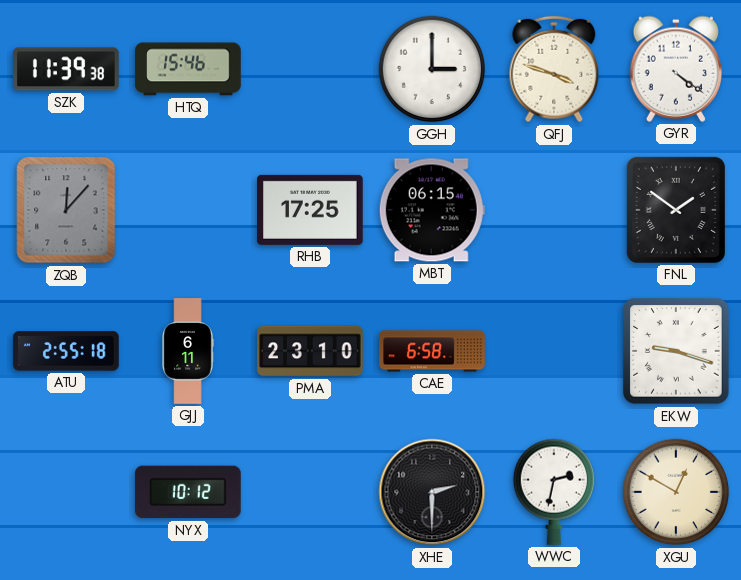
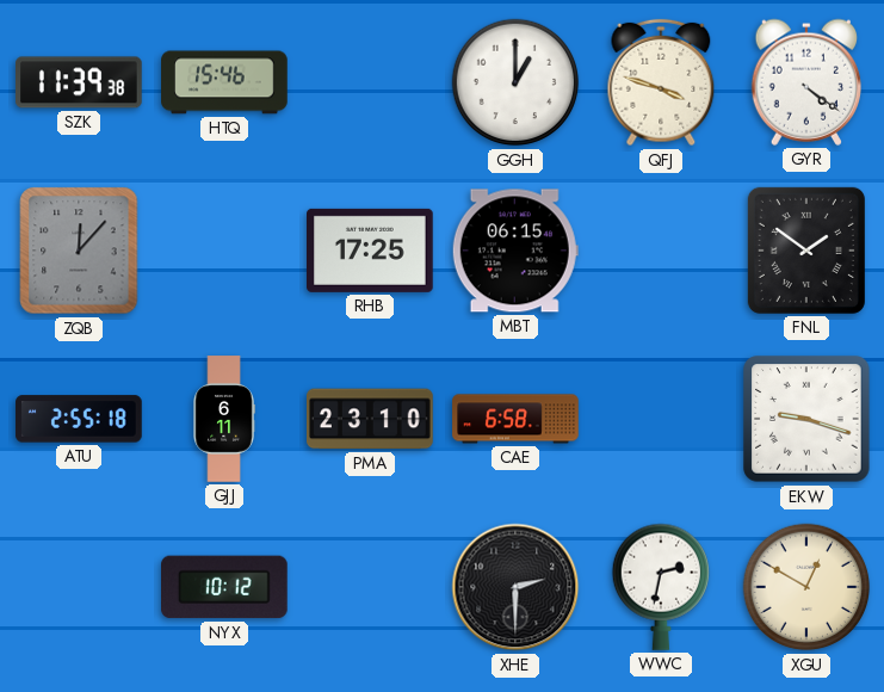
GGH: 3:00 -> 1:00
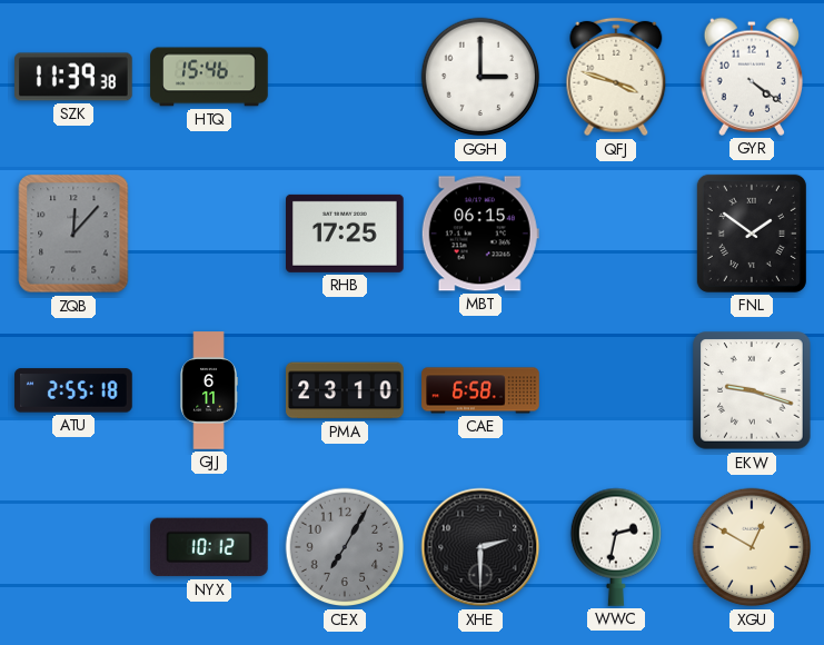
GGH: 1:00 -> 3:00
CEX: none -> 7:05
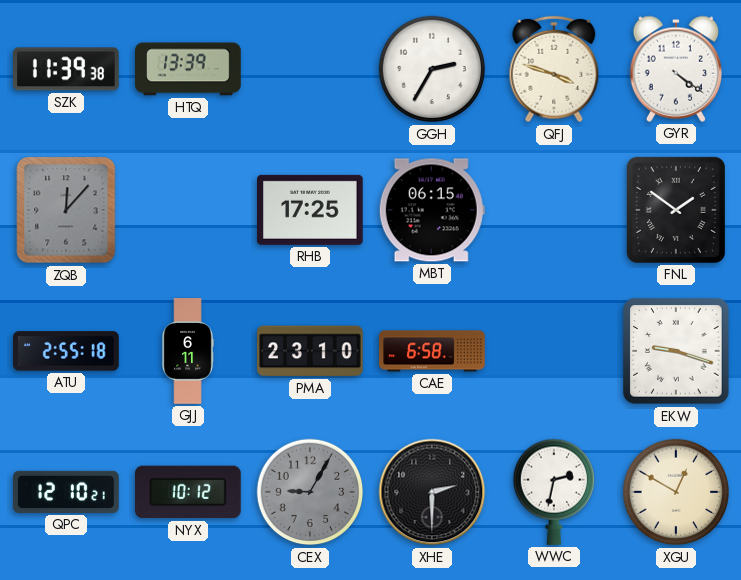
HTQ: 15:46 -> 13:39
GGH: 3:00 -> 2:35
QPC: none -> 12:10
CEX: 7:05 -> 9:05
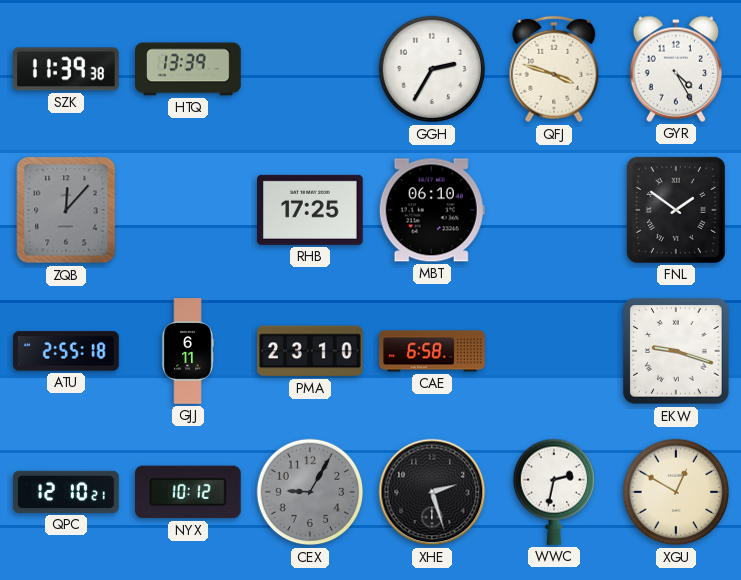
GYR: 4:21 -> 4:25
MBT: 06:15 -> 06:10
XHE: 2:30 -> 2:27
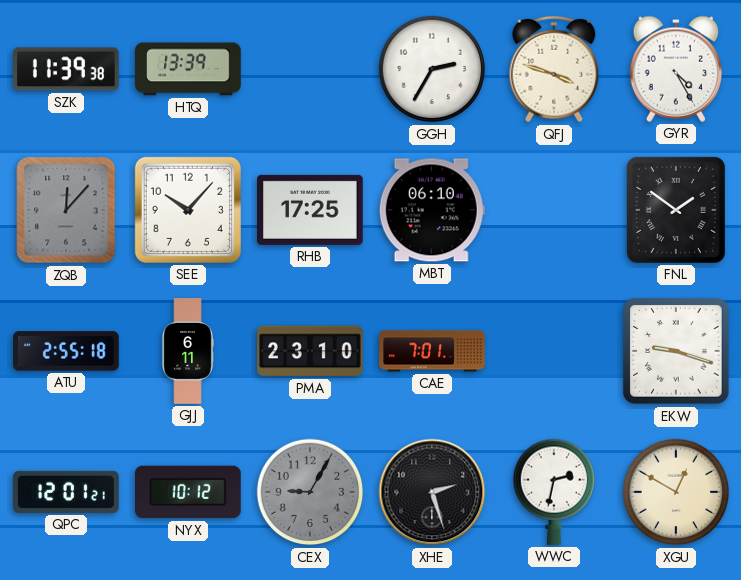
SEE: none -> 10:07
CAE: 6:58 -> 7:01
QPC: 12:10 -> 12:01
